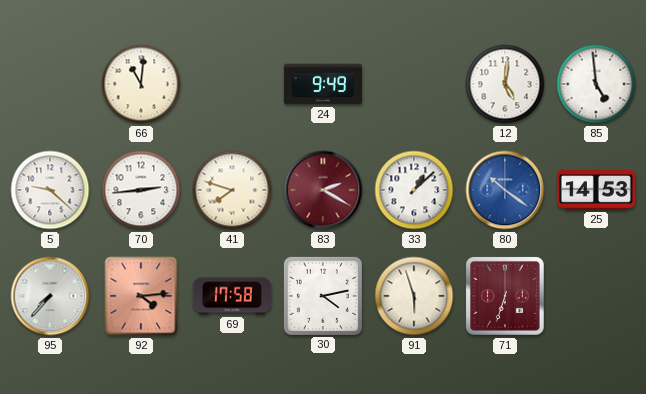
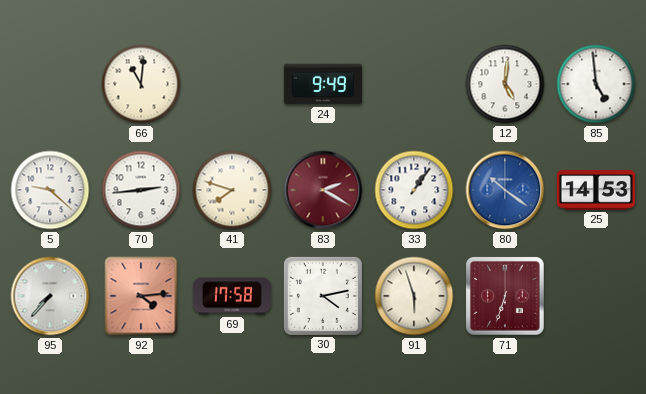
33: 1:08 -> 1:06
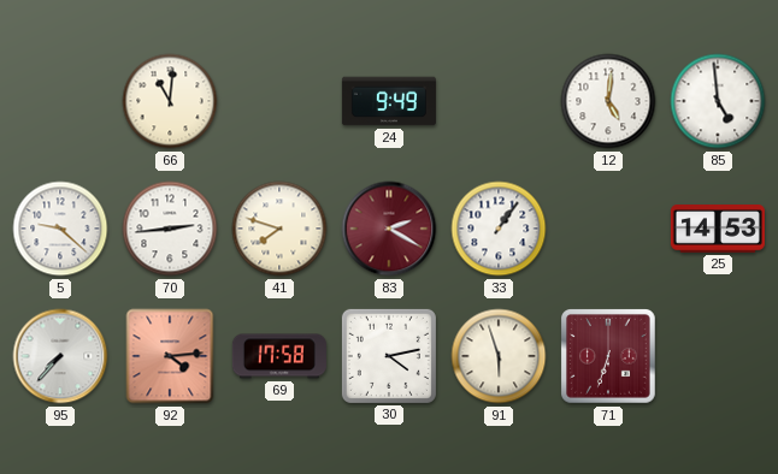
80: 10:21 -> none
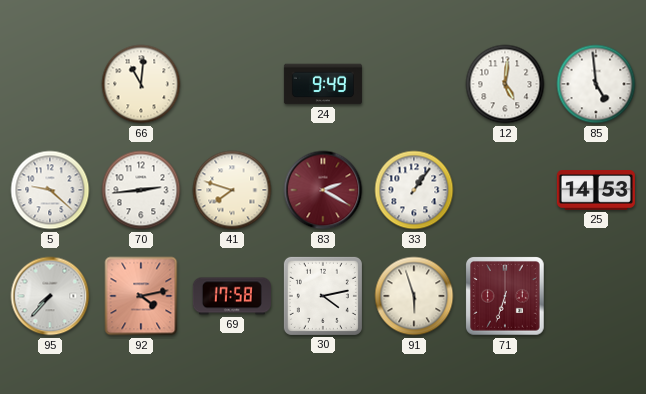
92: 4:14 -> 4:13
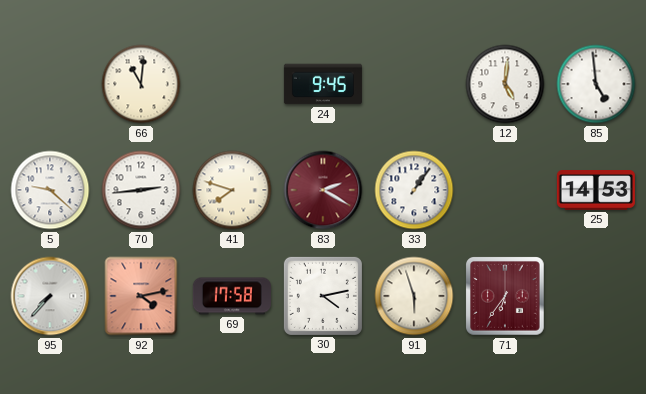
24: 9:49 -> 9:45
71: 6:33 -> 6:36
